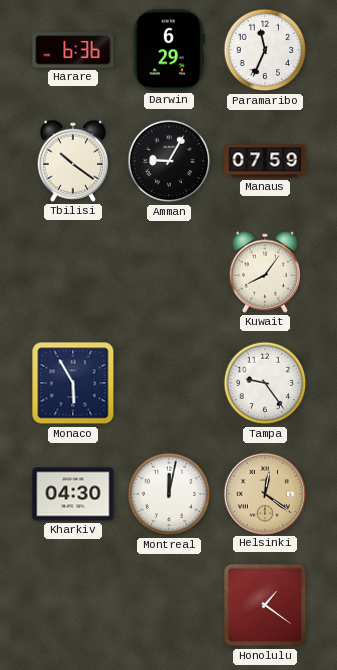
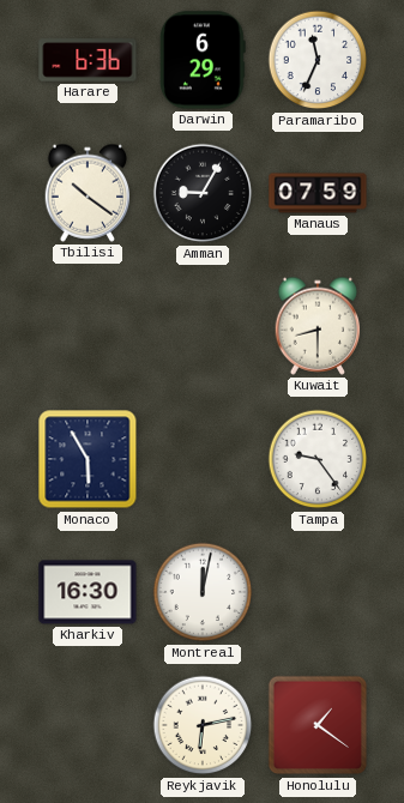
Kuwait: 8:06 -> 8:30
Kharkiv: 04:30 -> 16:30
Helsinki: 12:21 -> none
Reykjavik: none -> 6:13
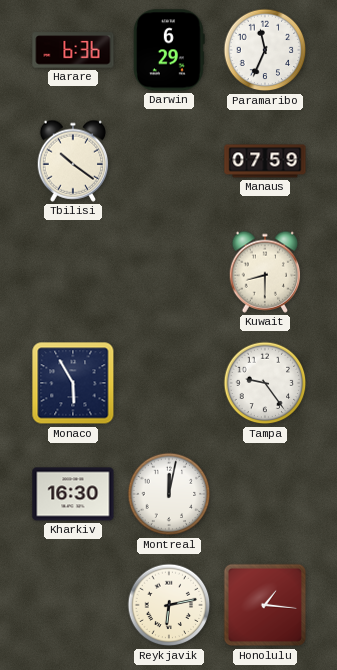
Amman: 9:05 -> none
Honolulu: 1:21 -> 1:16
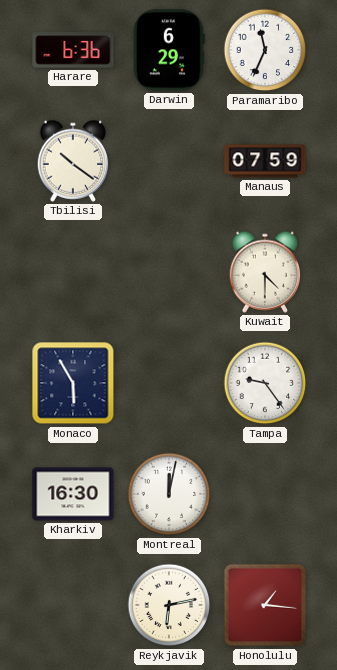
Kuwait: 8:30 -> 4:30
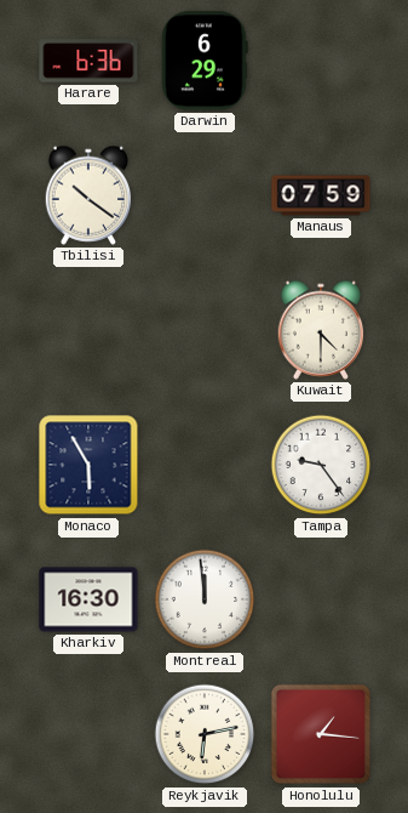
Paramaribo: 11:34 -> none
Montreal: 12:02 -> 11:59
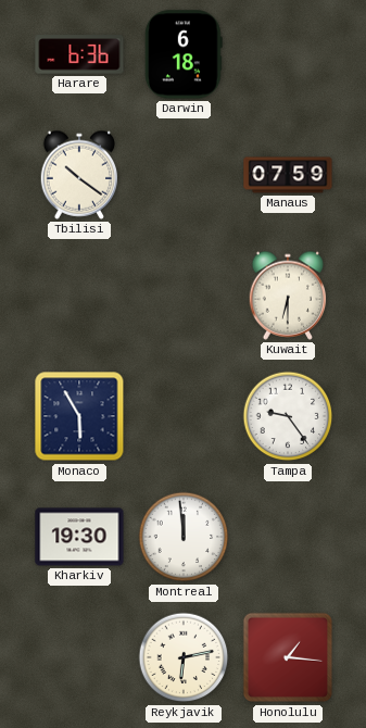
Darwin: 6:29 -> 6:18
Kuwait: 4:30 -> 6:30
Kharkiv: 16:30 -> 19:30
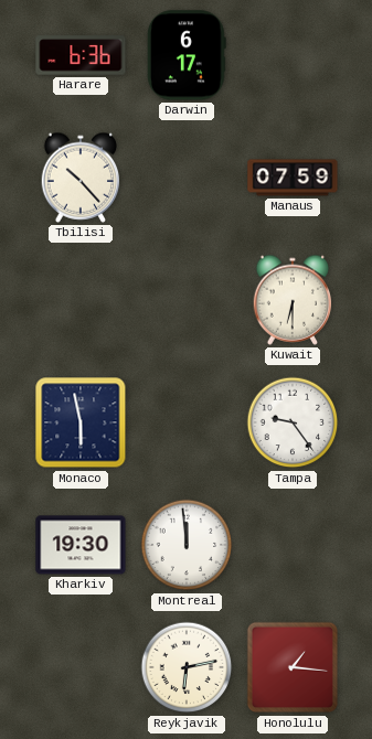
Darwin: 6:18 -> 6:17
Tbilisi: 10:21 -> 10:23
Monaco: 5:55 -> 5:58
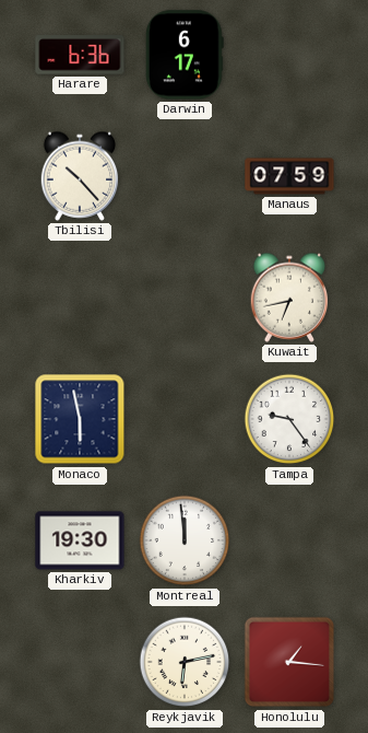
Kuwait: 6:30 -> 6:43
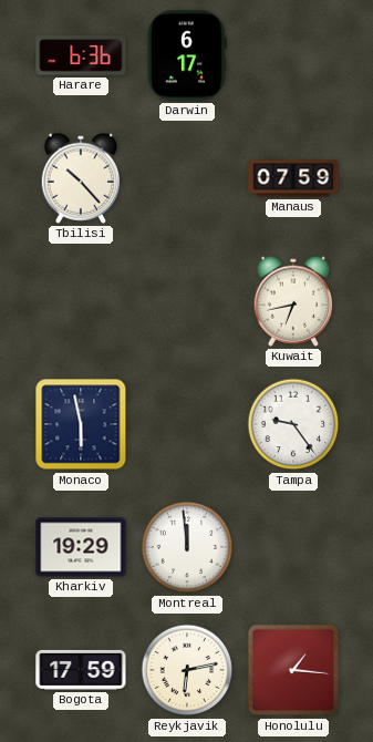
Kharkiv: 19:30 -> 19:29
Bogota: none -> 17:59
